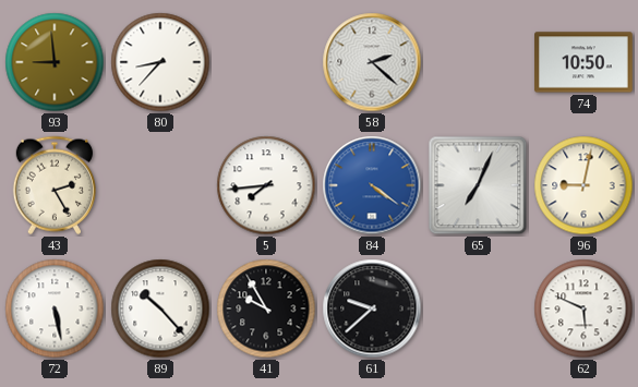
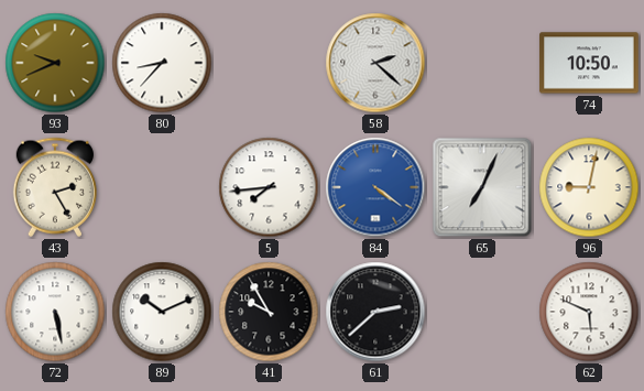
93: 8:59 -> 9:41
89: 10:23 -> 10:11
61: 9:38 -> 2:38
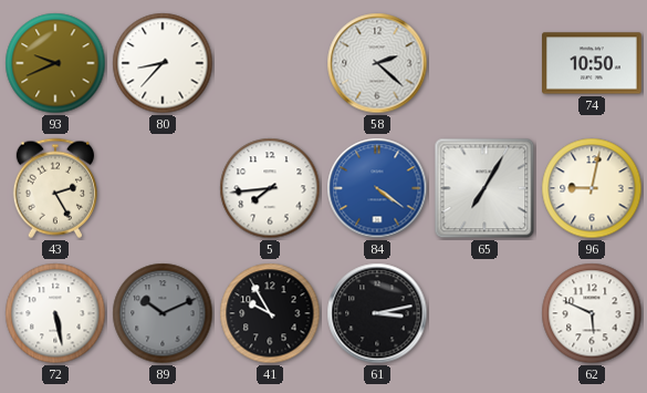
65: 7:04 -> 7:05
89 dial: white -> grey
61: 2:38 -> 3:13
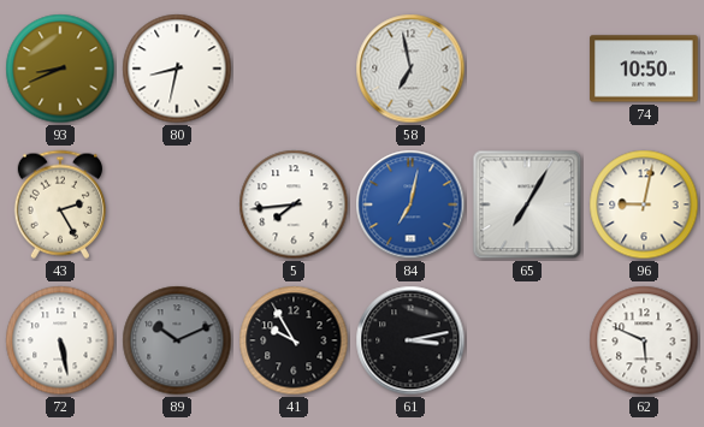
93: 9:41 -> 8:41
80: 8:37 -> 8:32
58: 2:22 -> 6:58
84: 4:21 -> 7:02
